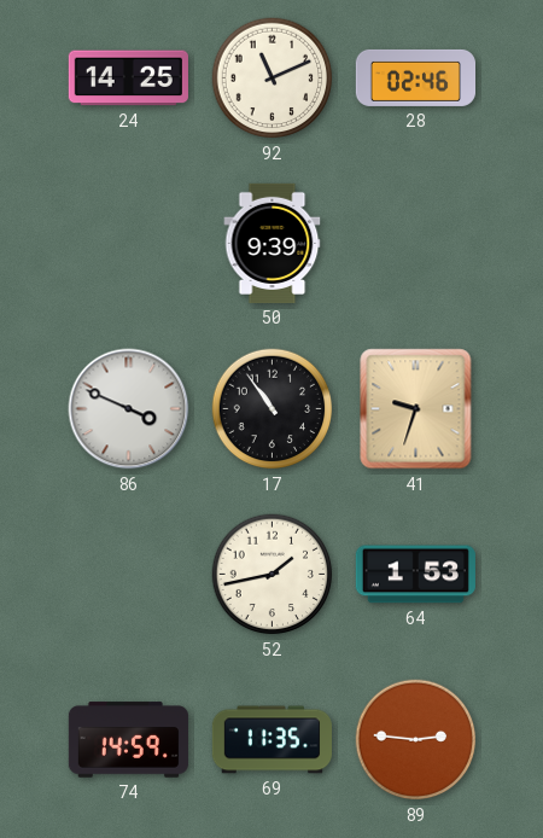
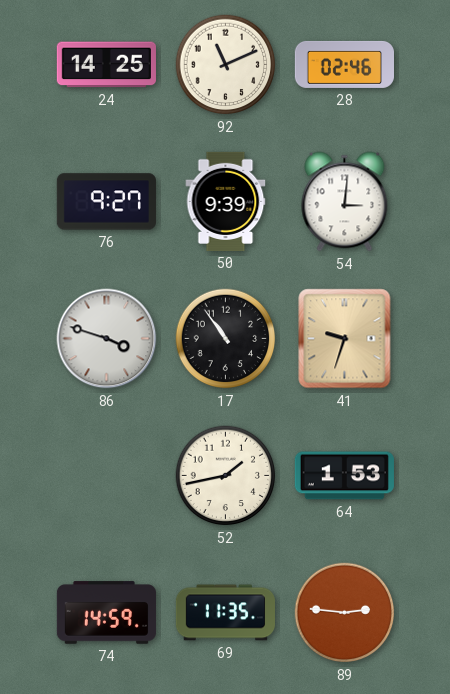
76: none -> 9:27
54: none -> 3:01
86: 3:49 -> 3:48
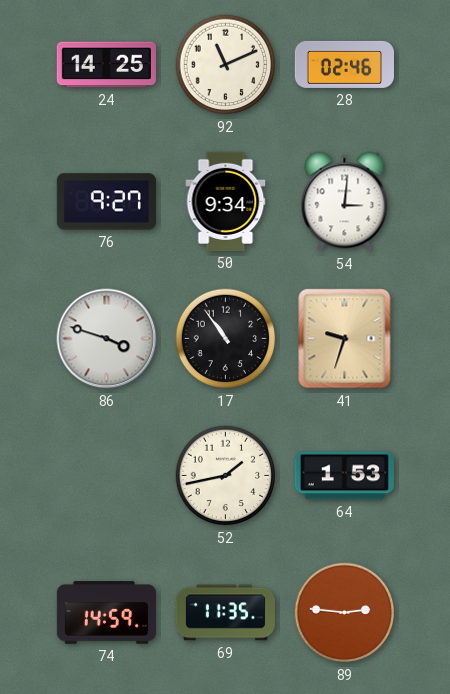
50: 9:39 -> 9:34
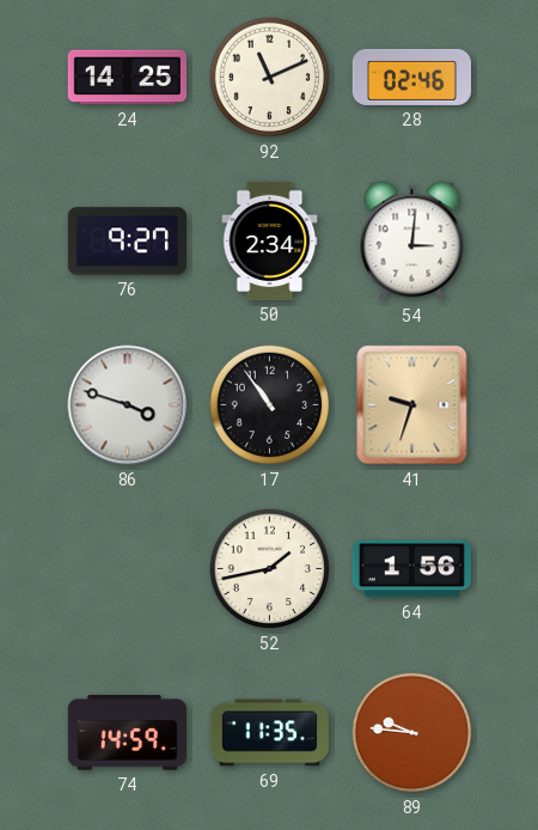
50: 9:34 -> 2:34
64: 1:53 -> 1:56
89: 2:46 -> 9:46
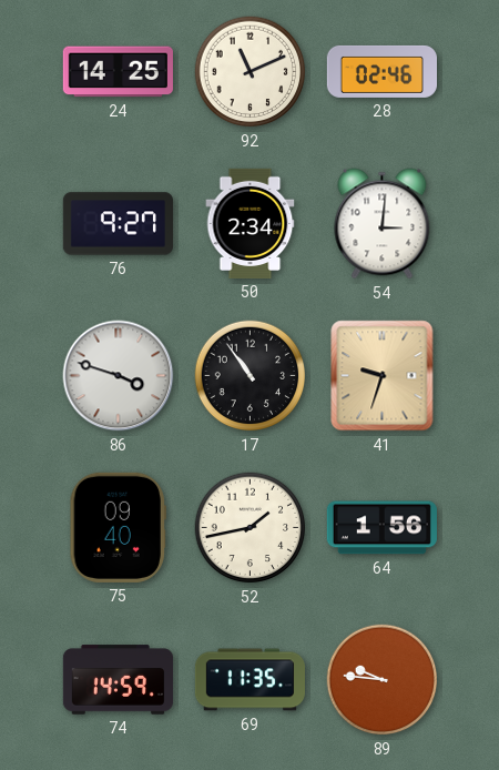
75: none -> 09:40
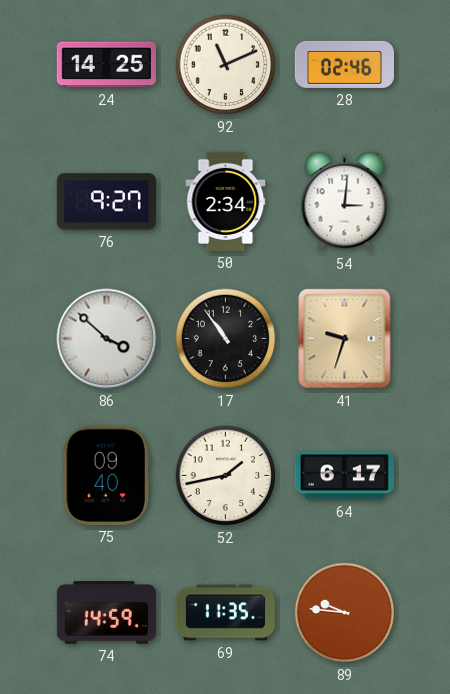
86: 3:48 -> 3:52
64: 1:56 -> 6:17
